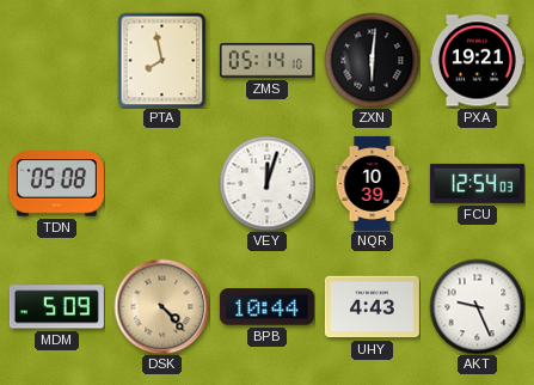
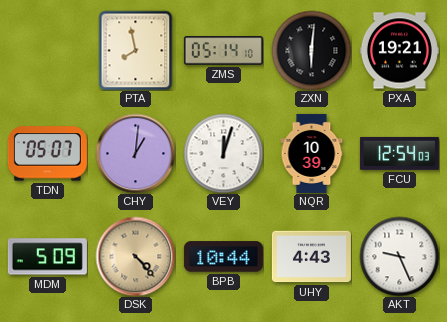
TDN: 05:08 -> 05:07
CHY: none -> 1:01
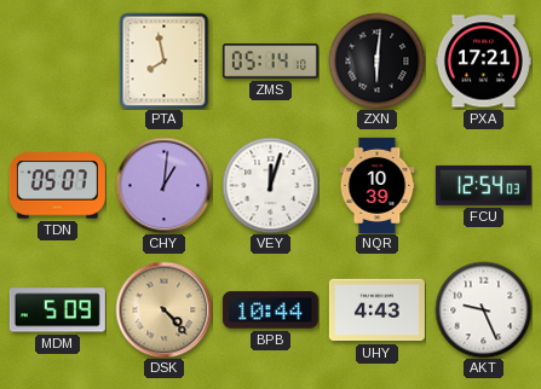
PXA: 19:21 -> 17:21
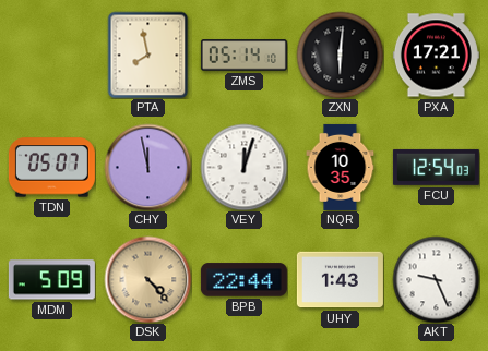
CHY: 1:01 -> 11:58
NQR: 10:39 -> 10:35
BPB: 10:44 -> 22:44
UHY: 4:43 -> 1:43
